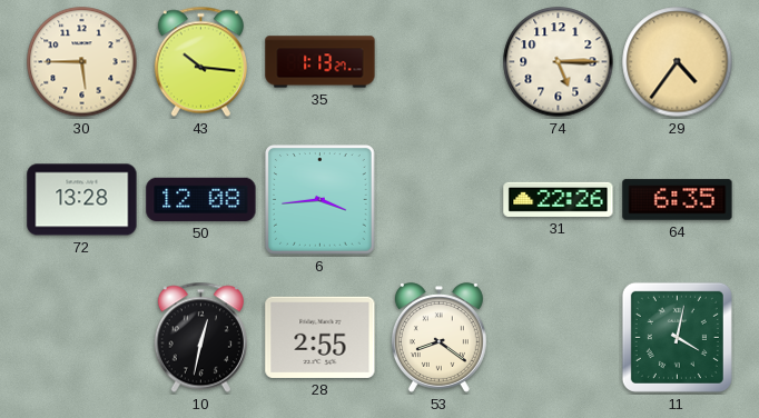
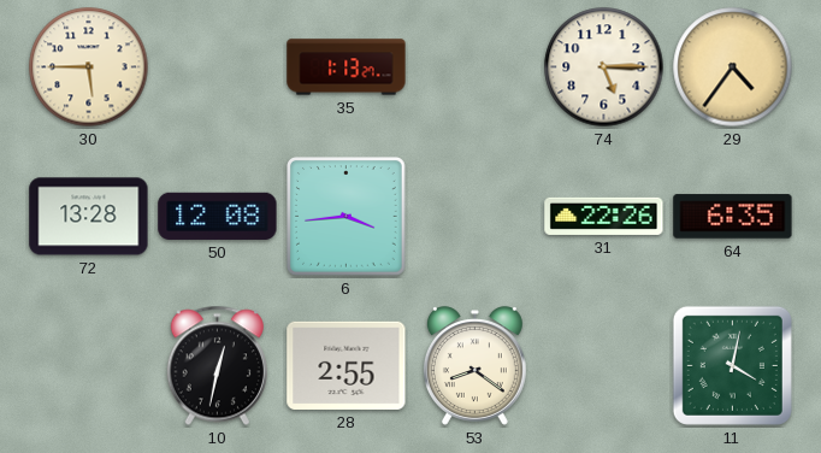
43: 10:16 -> none
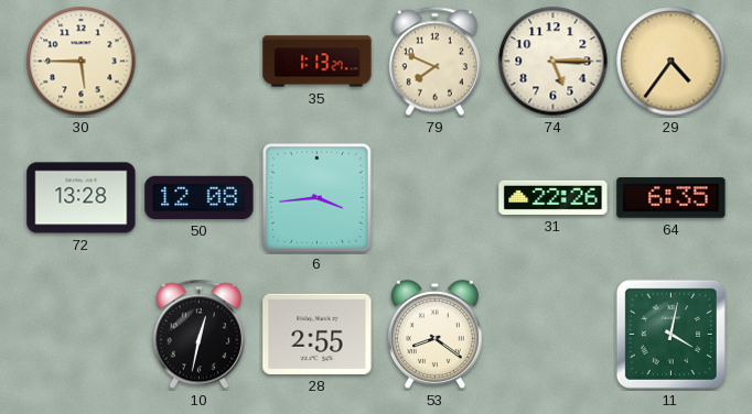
79: none -> 7:49
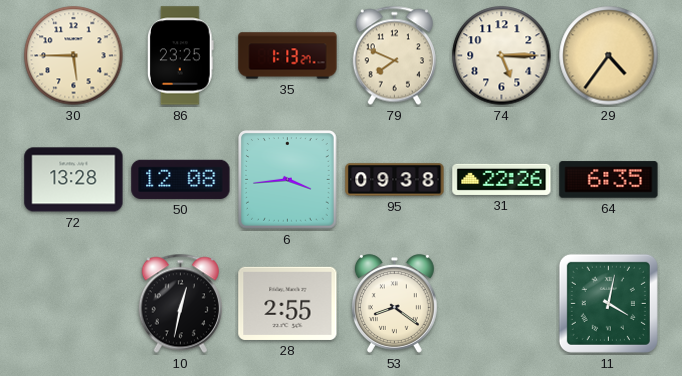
86: none -> 23:25
95: none -> 09:38
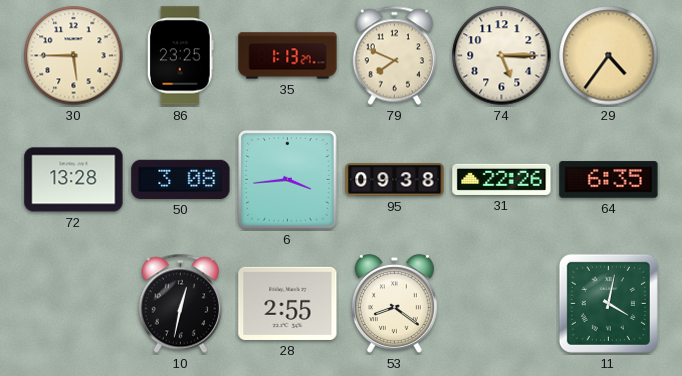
50: 12:08 -> 3:08
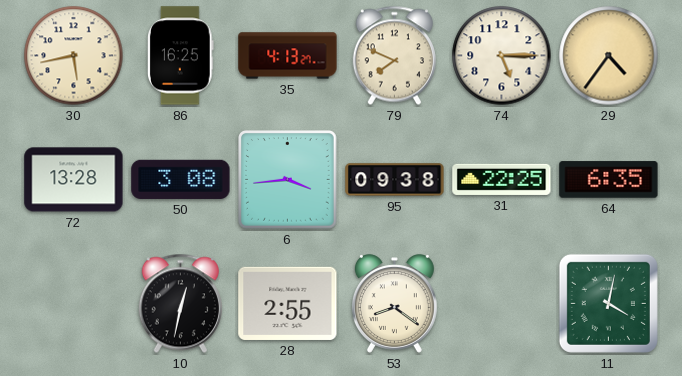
30: 5:45 -> 5:43
86: 23:25 -> 16:25
35: 1:13 -> 4:13
31: 22:26 -> 22:25
